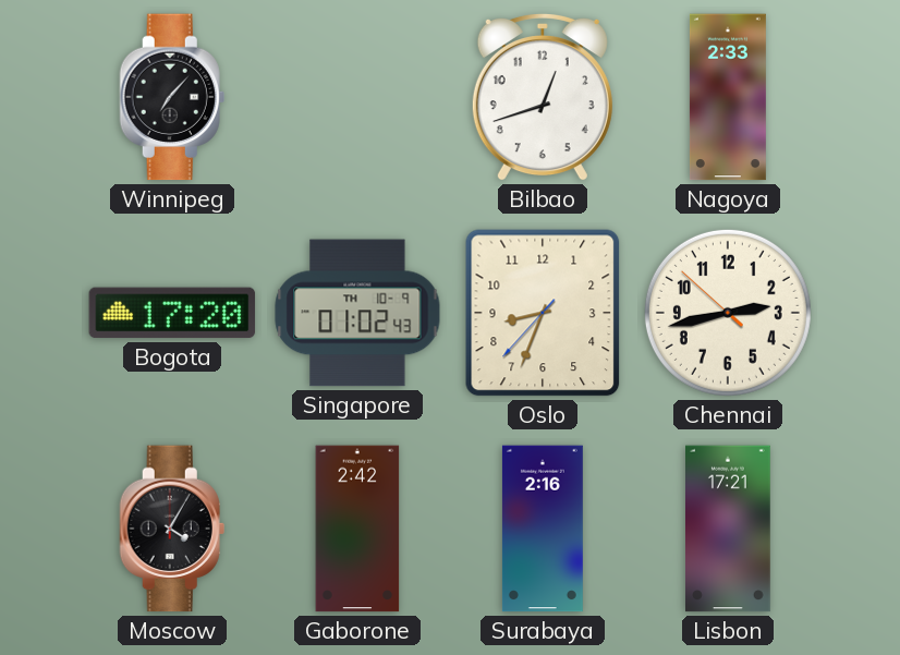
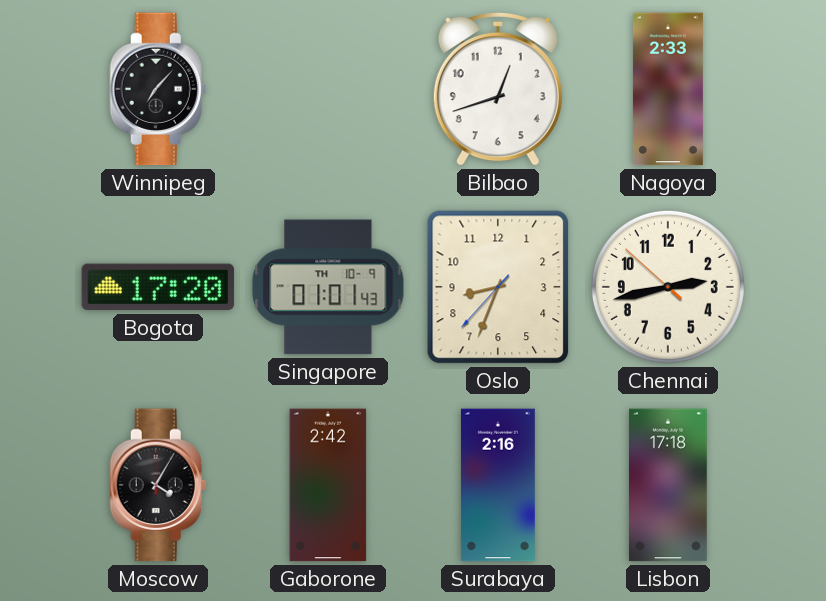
Singapore: 01:02 -> 01:01
Lisbon: 17:21 -> 17:18
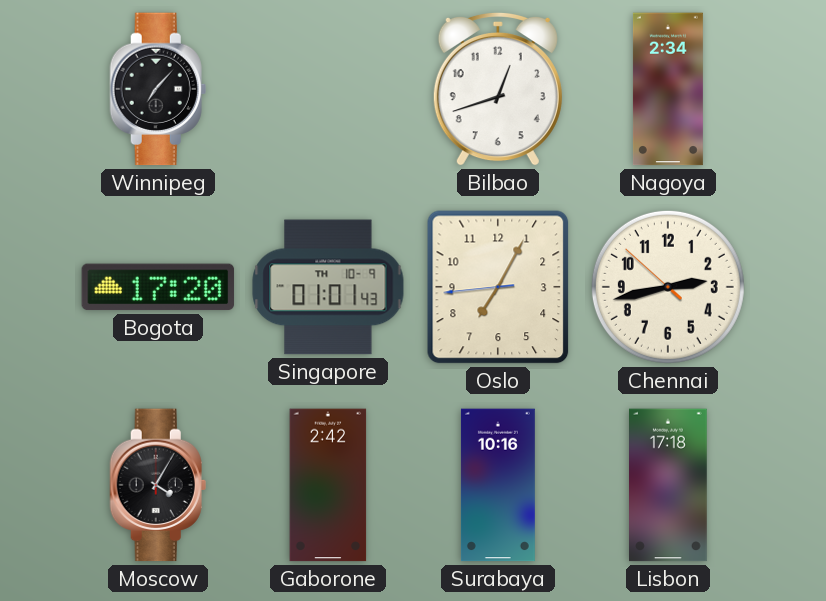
Nagoya: 2:33 -> 2:34
Oslo: 8:33 -> 7:04
Surabaya: 2:16 -> 10:16
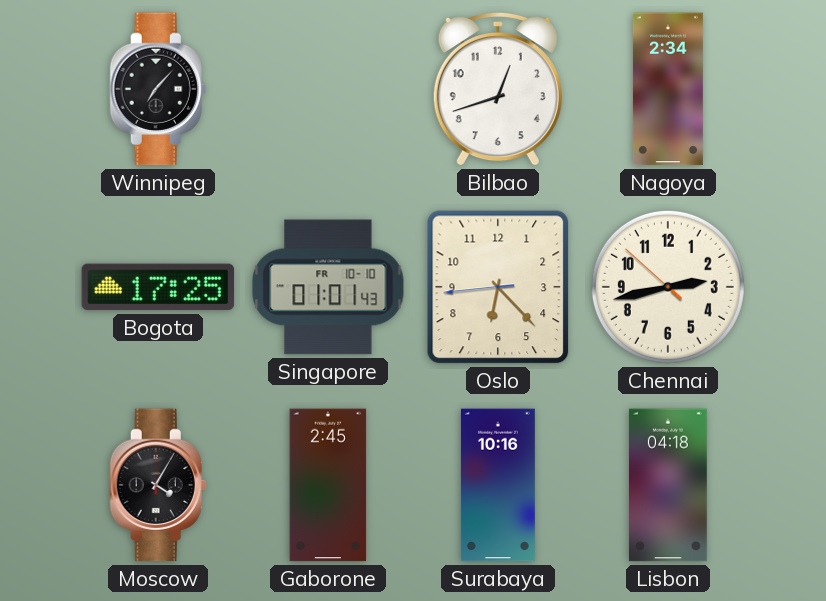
Bogota: 17:20 -> 17:25
Singapore date: TH 10-9 -> FR 10-10
Oslo: 7:04 -> 6:22
Gaborone: 2:42 -> 2:45
Lisbon: 17:18 -> 04:18
